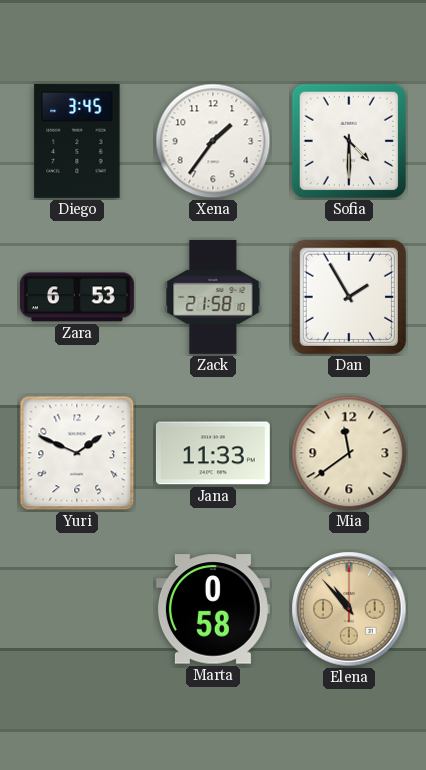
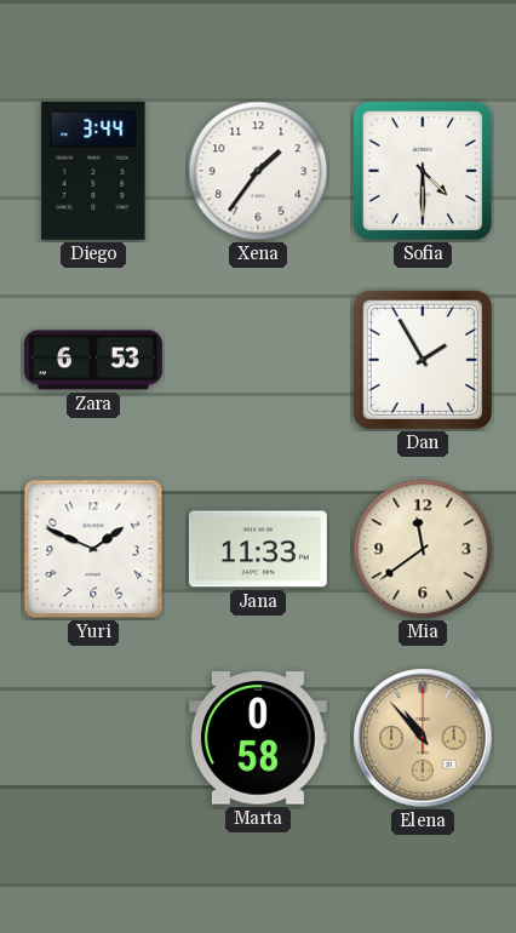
Diego: 3:45 -> 3:44
Zack: 21:58 -> none
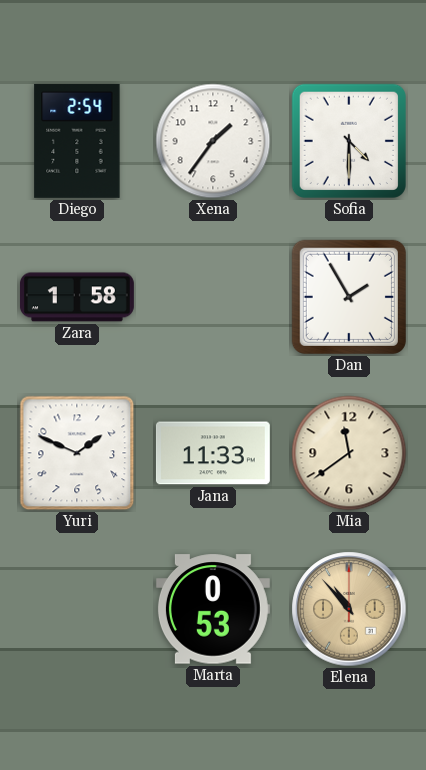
Diego: 3:44 -> 2:54
Zara: 6:53 -> 1:58
Marta: 0:58 -> 0:53
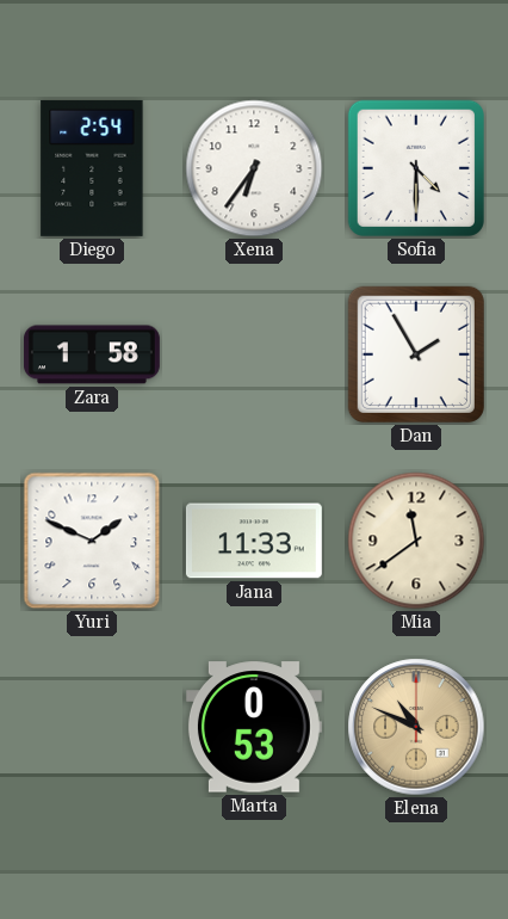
Xena: 1:36 -> 6:36
Elena: 10:53 -> 10:49
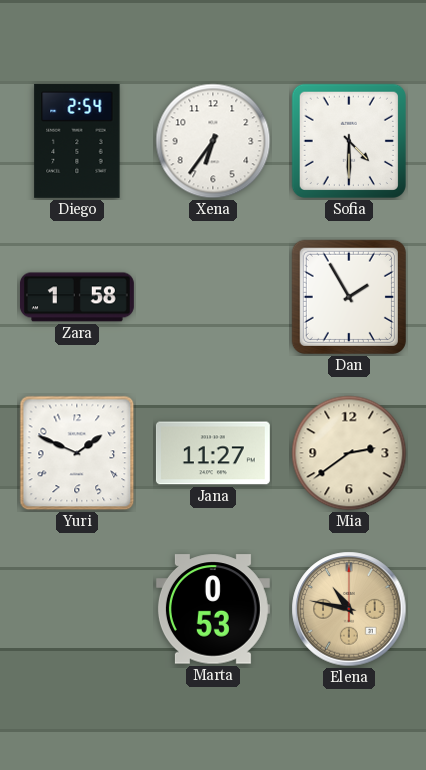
Jana: 11:33 -> 11:27
Mia: 11:39 -> 2:39
Elena: 10:49 -> 10:47
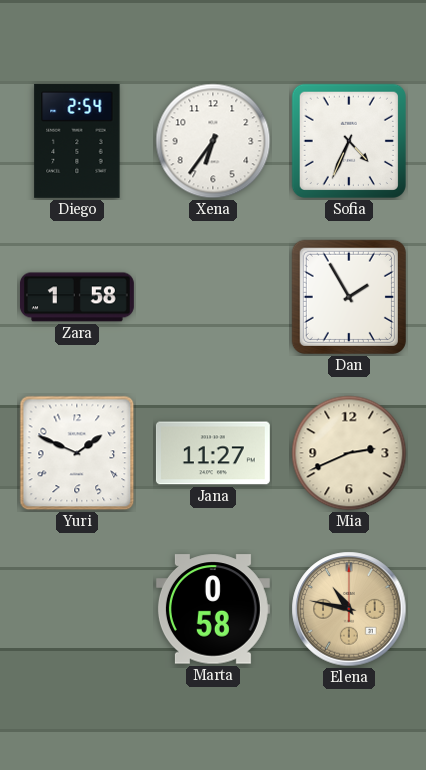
Sofia: 4:30 -> 4:34
Mia: 2:39 -> 2:41
Marta: 0:53 -> 0:58
